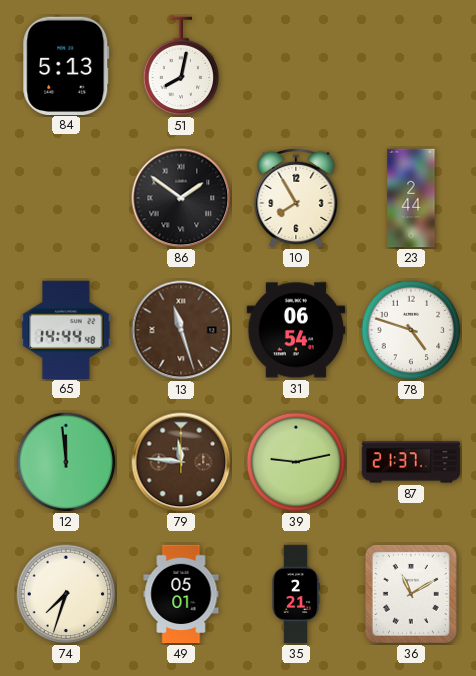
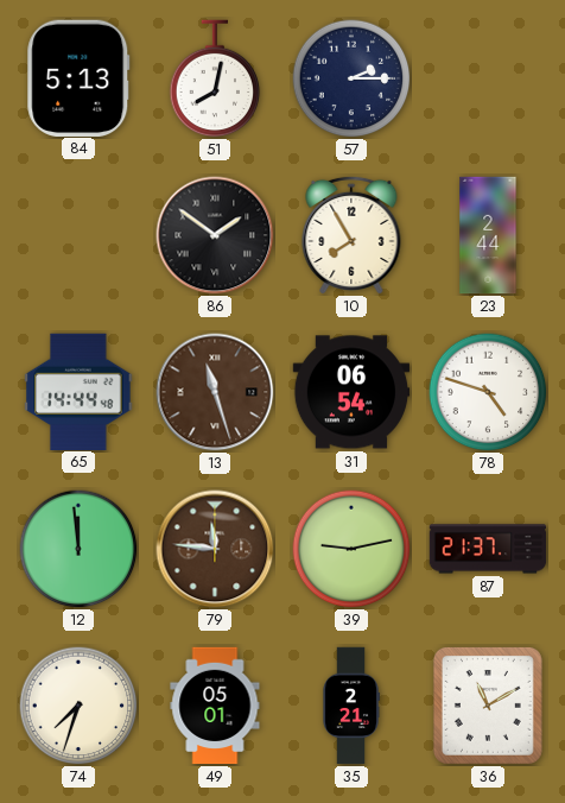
57: none -> 2:15
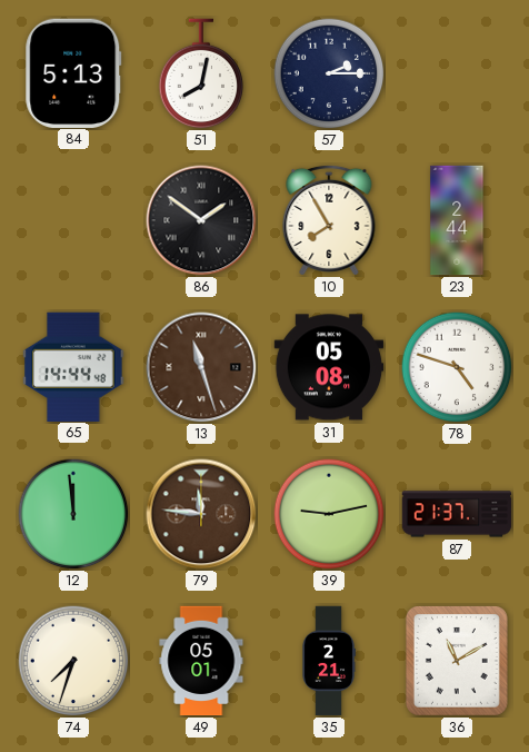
31: 06:54 -> 05:08
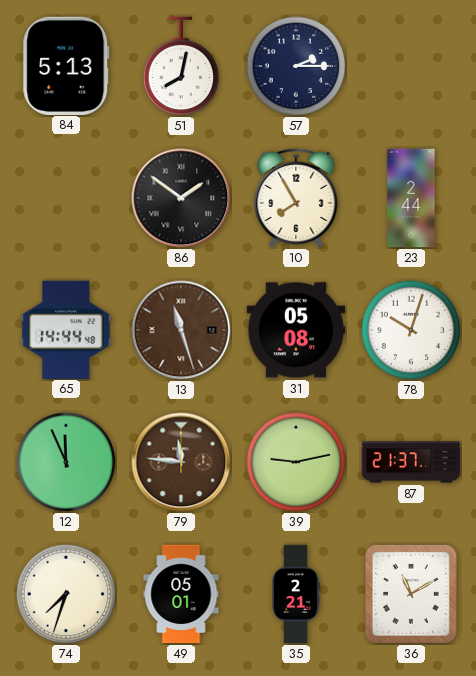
78: 4:48 -> 10:03
12: 11:59 -> 11:56
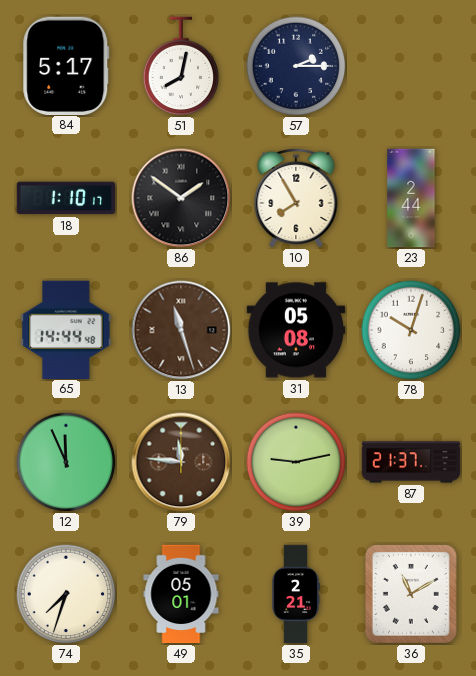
84: 5:13 -> 5:17
18: none -> 1:10
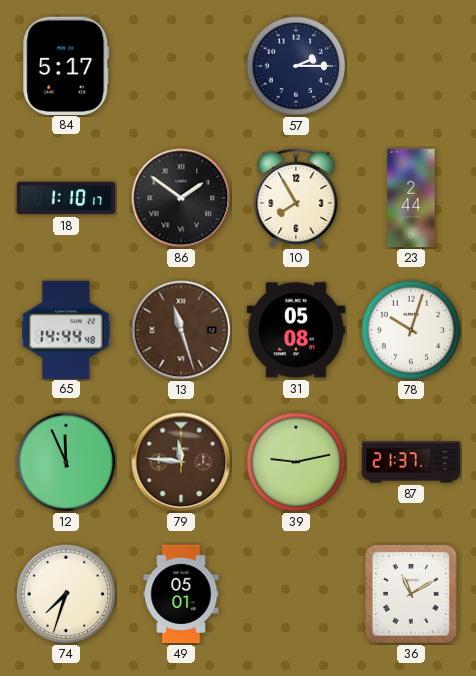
51: 8:02 -> none
35: 2:21 -> none
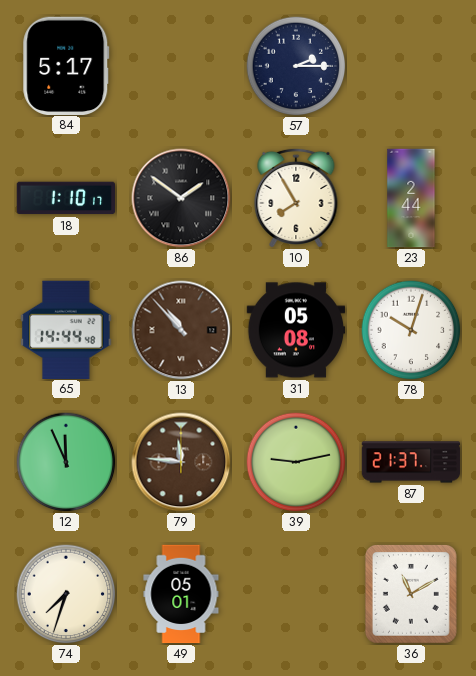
13: 11:27 -> 10:53
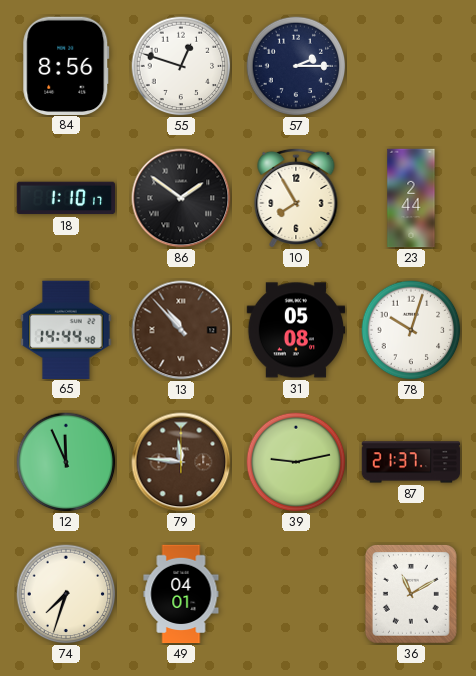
84: 5:17 -> 8:56
55: none -> 12:48
49: 05:01 -> 04:01
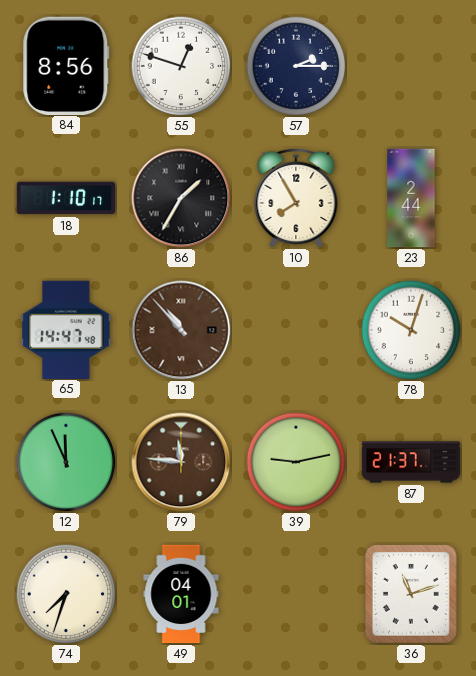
86: 1:51 -> 1:35
65: 14:44 -> 14:47
31: 05:08 -> none
36: 11:10 -> 11:12
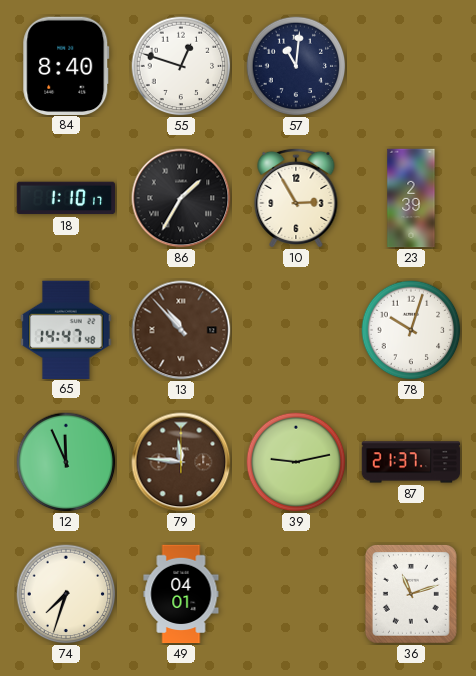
84: 8:56 -> 8:40
57: 2:15 -> 11:01
10: 7:55 -> 2:55
23: 2:44 -> 2:39
